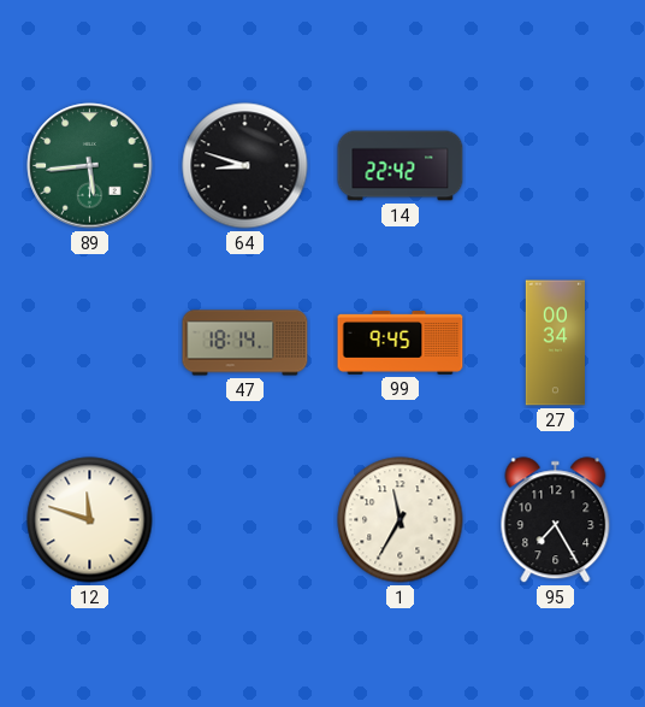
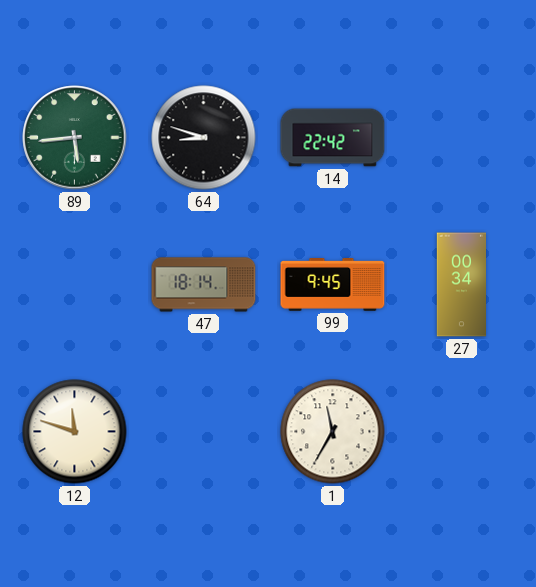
95: 7:25 -> none
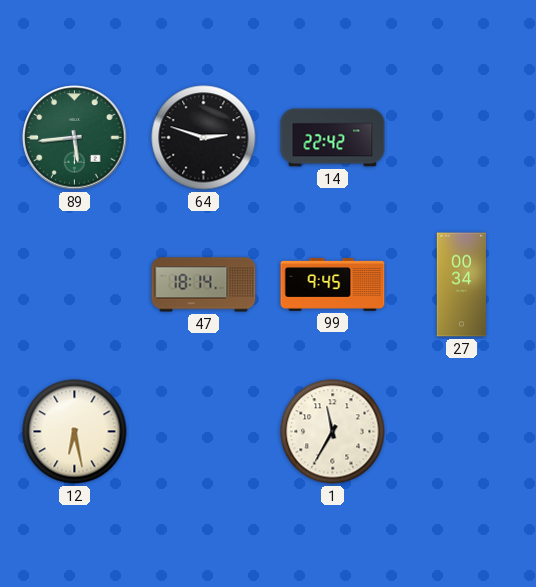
64: 8:48 -> 2:48
12: 11:48 -> 6:28
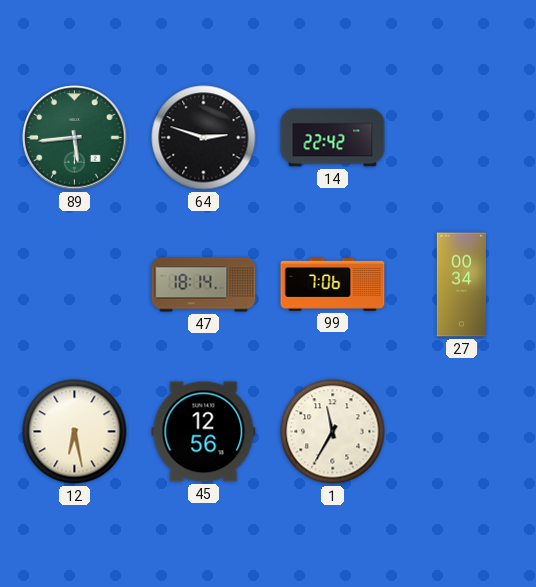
99: 9:45 -> 7:06
45: none -> 12:56
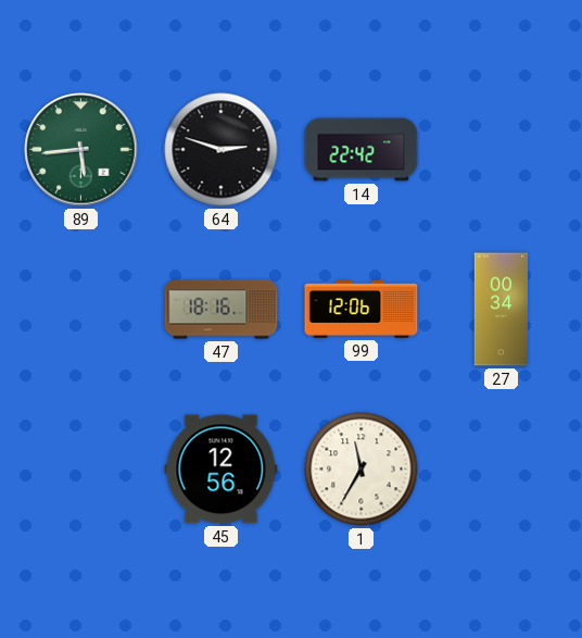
47: 18:14 -> 18:16
99: 7:06 -> 12:06
12: 6:28 -> none
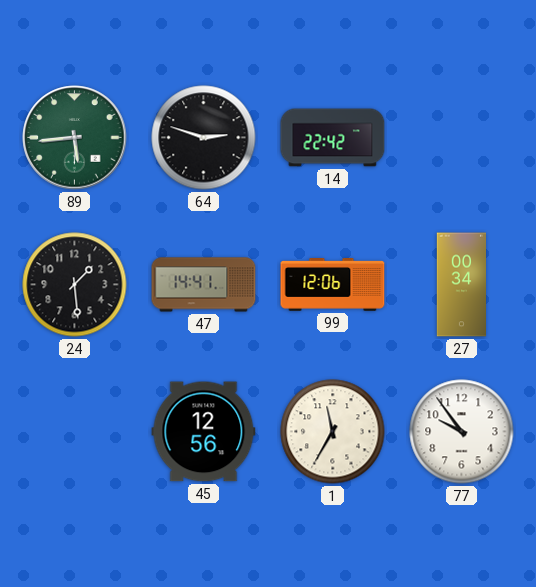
24: none -> 1:29
47: 18:16 -> 14:41
77: none -> 9:54
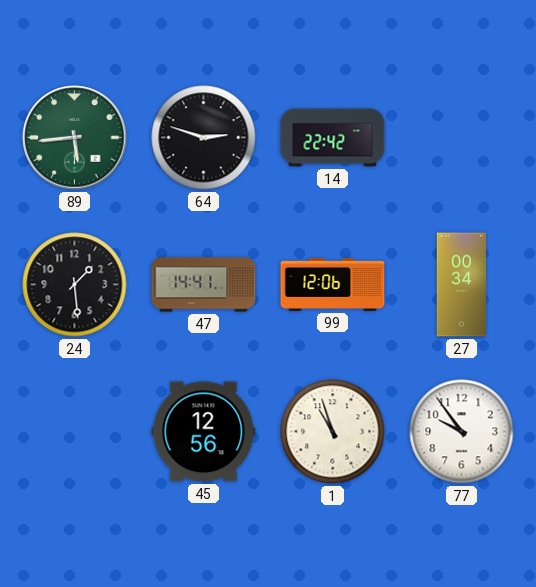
1: 11:35 -> 10:57
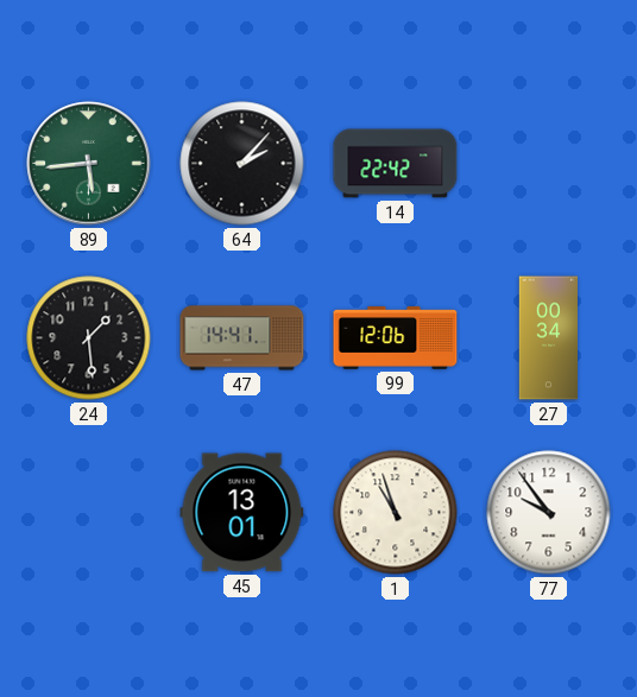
64: 2:48 -> 2:07
45: 12:56 -> 13:01
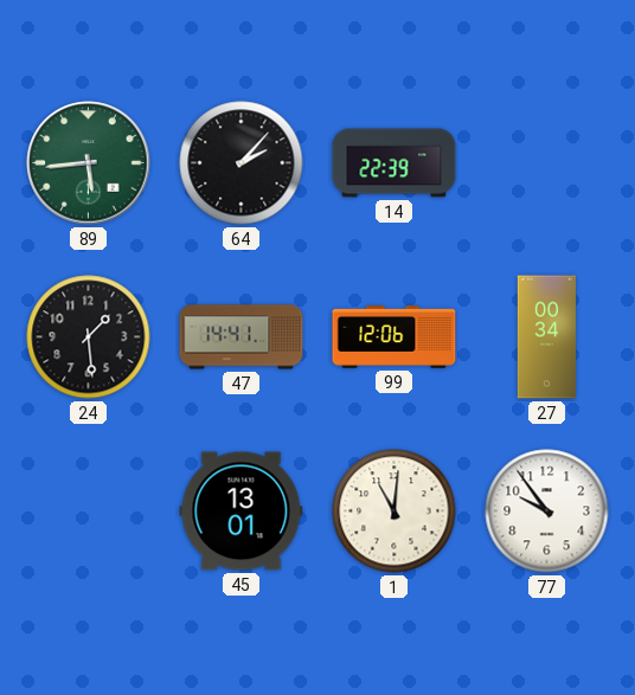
14: 22:42 -> 22:39
1: 10:57 -> 11:01
